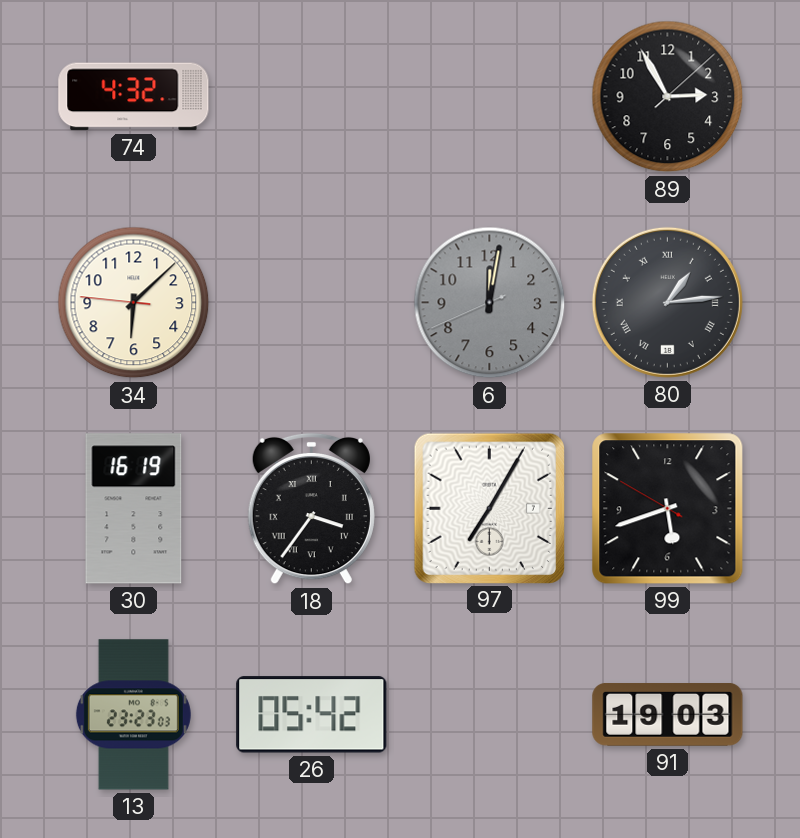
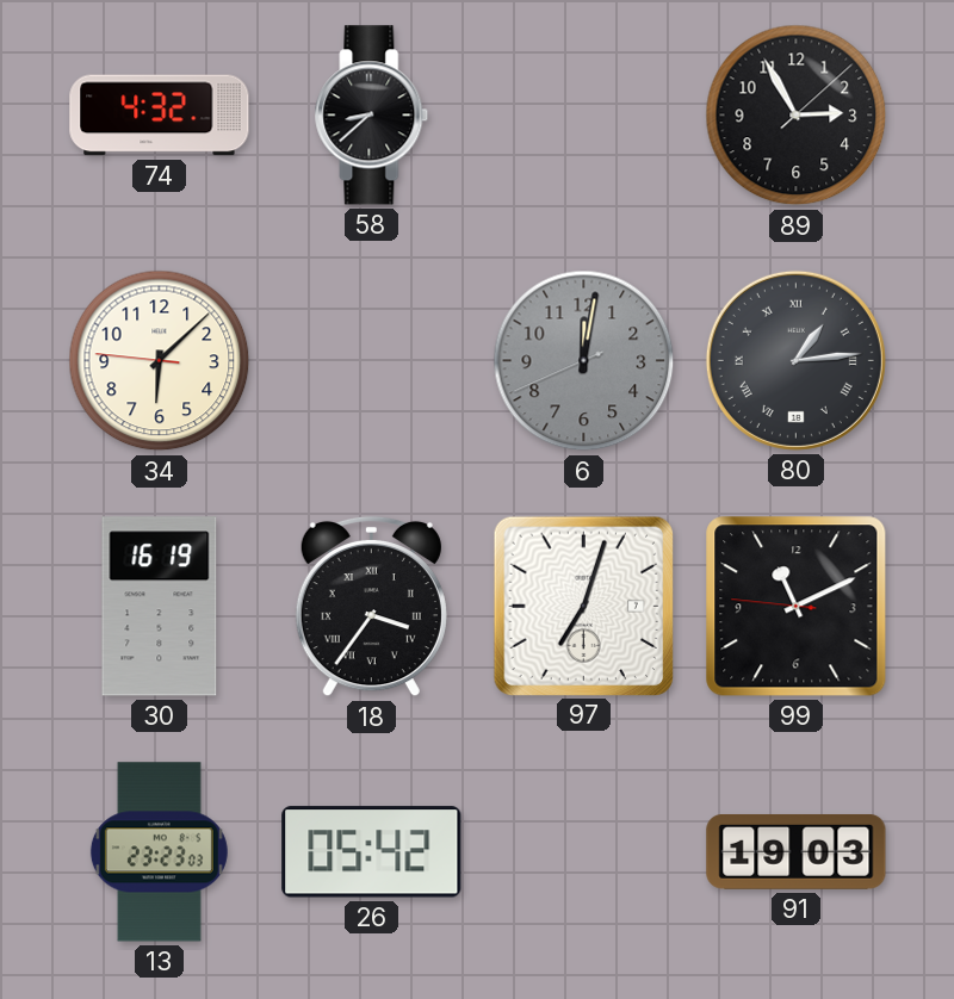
58: none -> 8:38
97: 7:05 -> 7:03
99: 5:41 -> 11:10
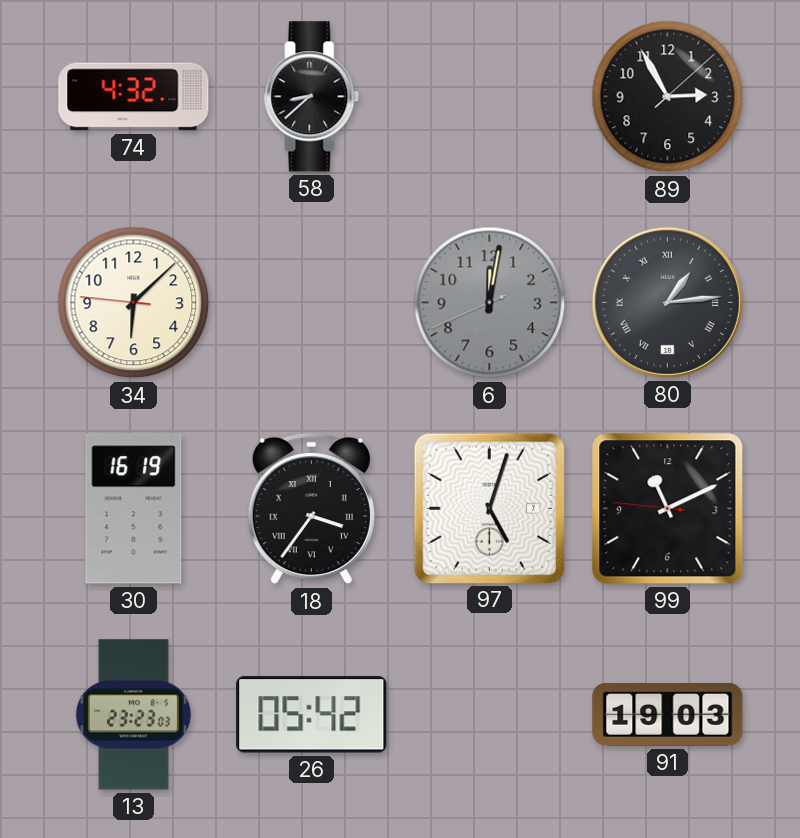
97: 7:03 -> 5:03
